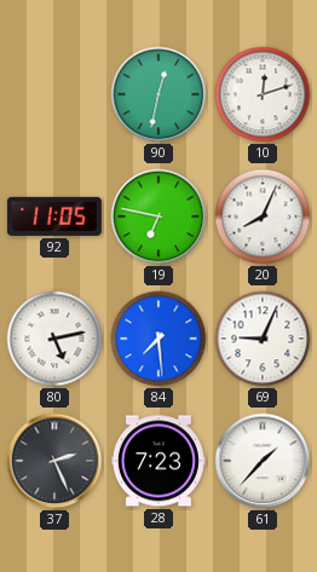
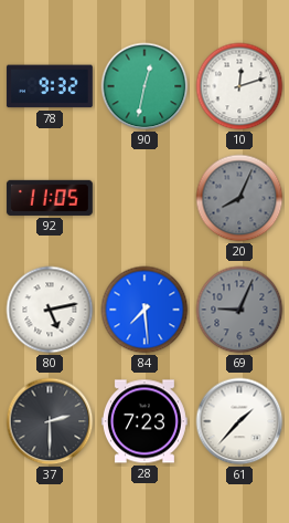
78: none -> 9:32
19: 6:47 -> none
20 dial: white -> grey
69 dial: white -> grey
37: 2:26 -> 2:30
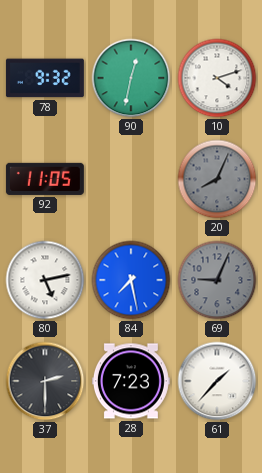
10: 12:12 -> 4:12
84: 7:29 -> 7:28
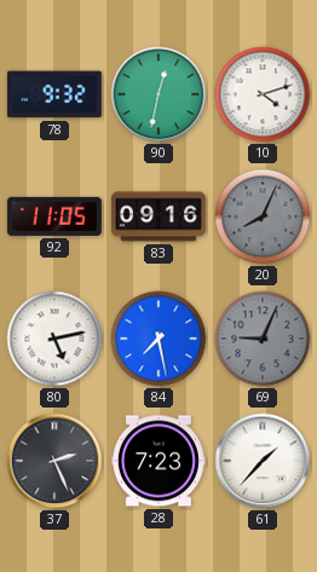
83: none -> 09:16
37: 2:30 -> 2:26
